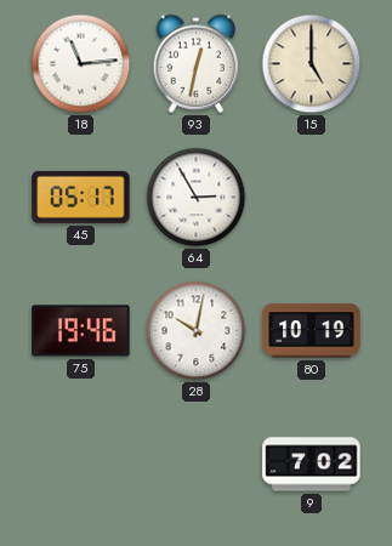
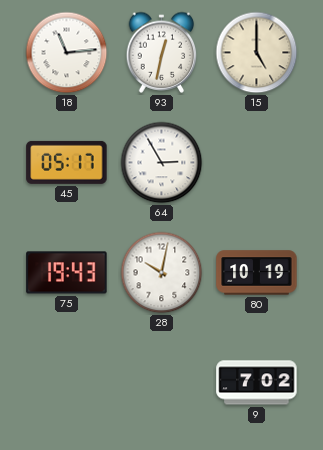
75: 19:46 -> 19:43
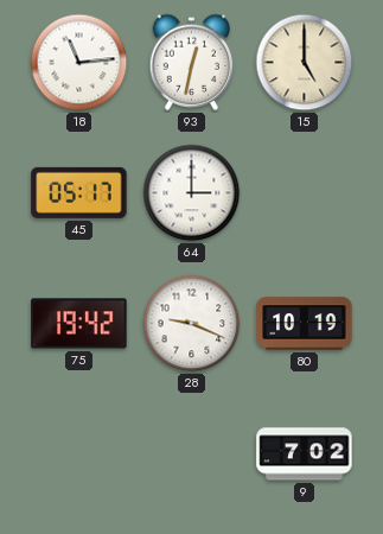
64: 2:55 -> 3:00
75: 19:43 -> 19:42
28: 10:02 -> 9:19
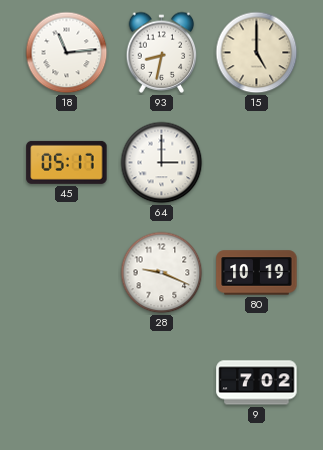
93: 12:32 -> 8:32
75: 19:42 -> none
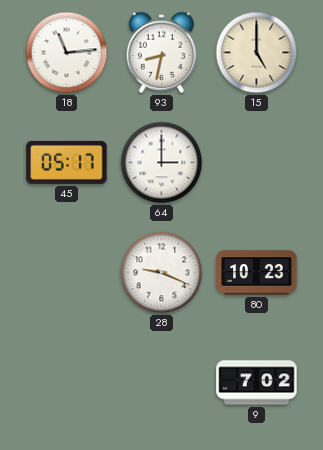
80: 10:19 -> 10:23
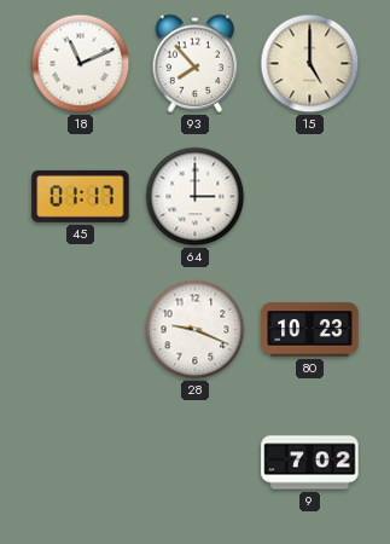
18: 11:14 -> 11:11
93: 8:32 -> 7:53
45: 05:17 -> 01:17
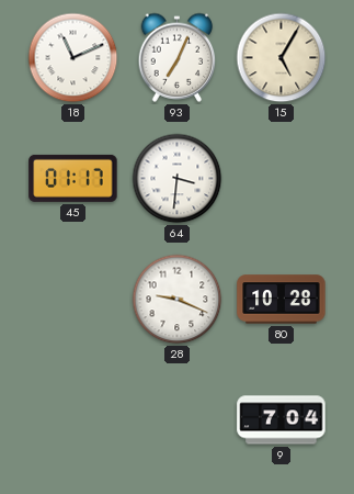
93: 7:53 -> 7:04
15: 5:00 -> 5:05
64: 3:00 -> 3:31
80: 10:23 -> 10:28
9: 7:02 -> 7:04
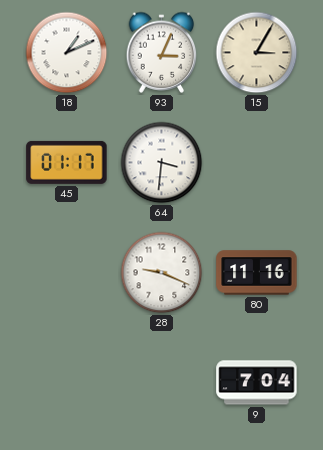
18: 11:11 -> 1:11
93: 7:04 -> 3:04
15: 5:05 -> 3:05
80: 10:28 -> 11:16
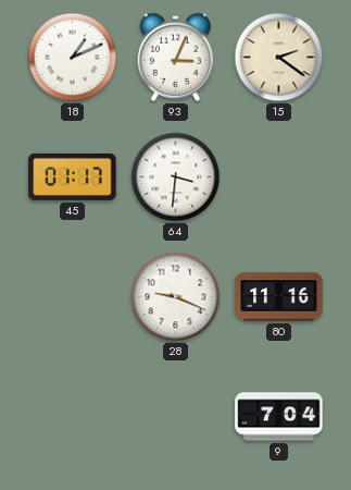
15: 3:05 -> 2:21
